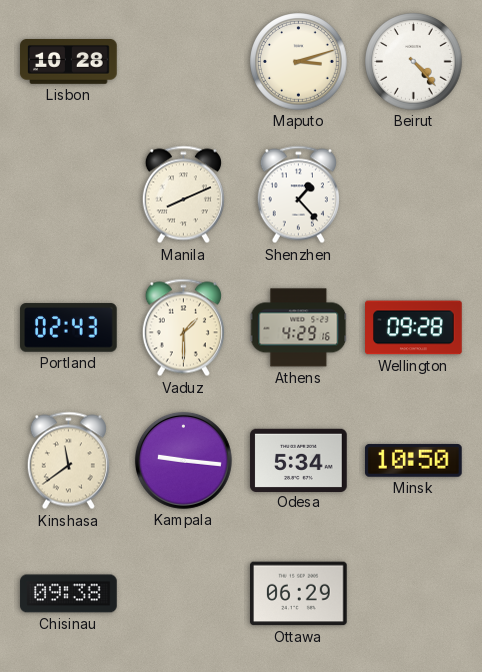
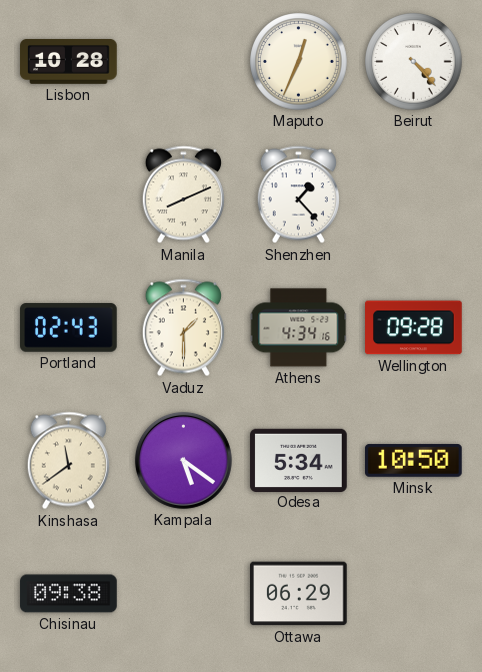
Maputo: 3:12 -> 12:34
Athens: 4:29 -> 4:34
Kampala: 9:16 -> 5:21
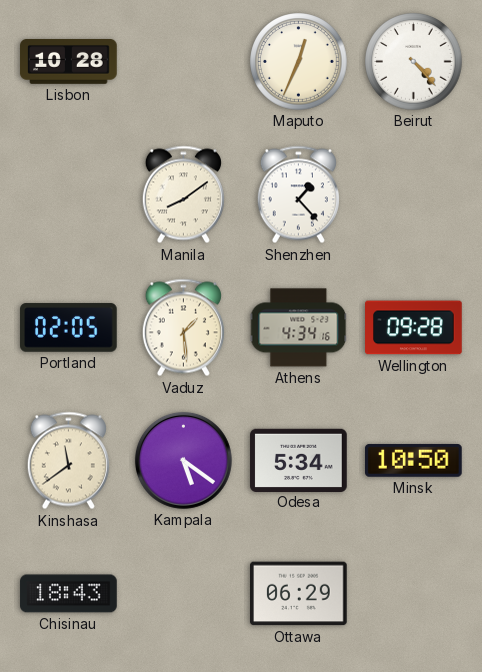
Manila: 8:11 -> 8:09
Portland: 02:43 -> 02:05
Vaduz: 1:30 -> 1:29
Chisinau: 09:38 -> 18:43
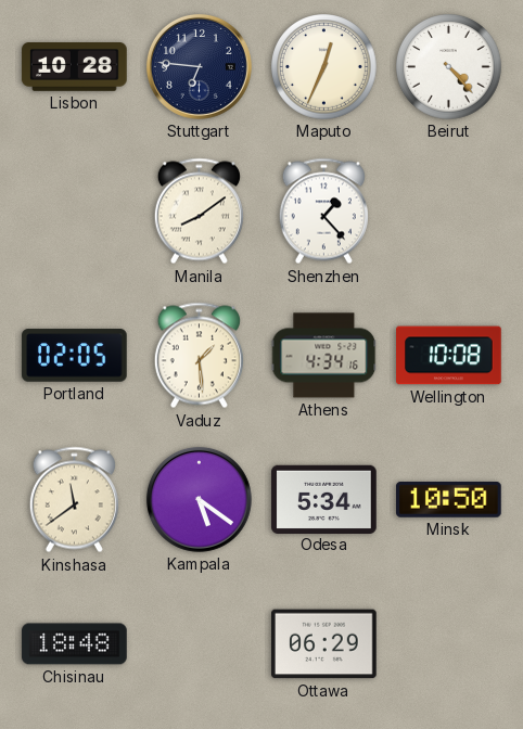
Stuttgart: none -> 6:46
Wellington: 09:28 -> 10:08
Chisinau: 18:43 -> 18:48
